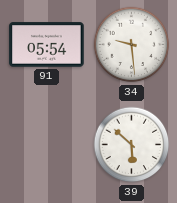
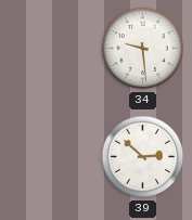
91: 05:54 -> none
39: 5:52 -> 2:52
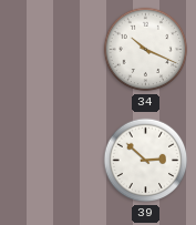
34: 9:29 -> 10:19
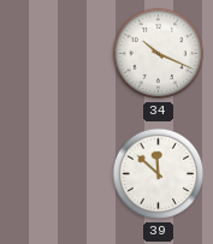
39: 2:52 -> 11:52
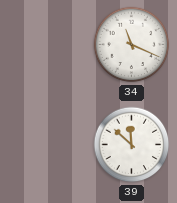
34: 10:19 -> 11:19
